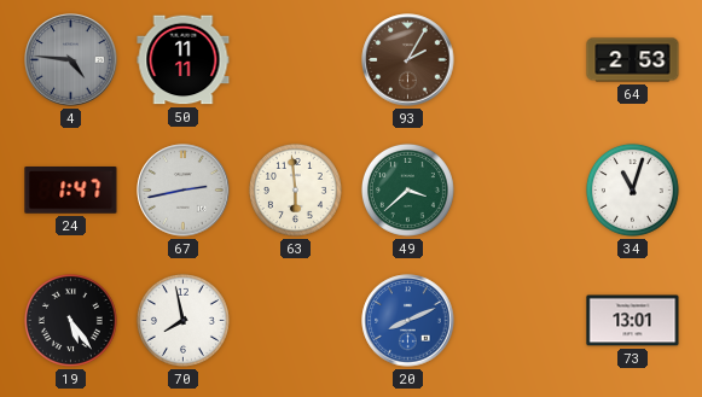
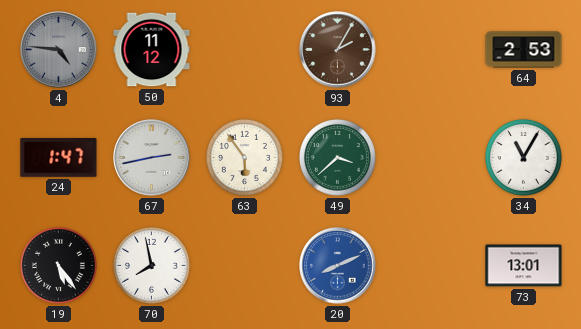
50: 11:11 -> 11:12
63: 5:59 -> 5:54
34: 11:03 -> 11:05
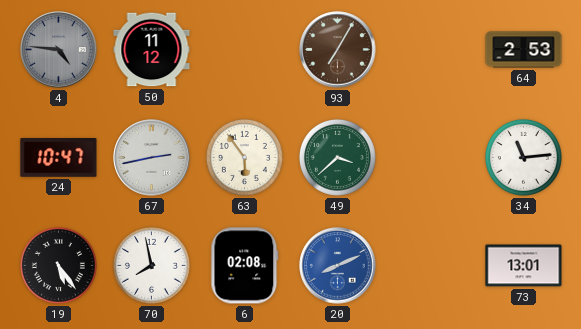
93: 2:05 -> 7:05
24: 1:47 -> 10:47
34: 11:05 -> 11:14
6: none -> 02:08
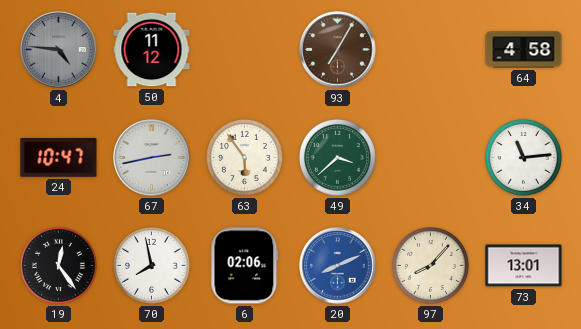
64: 2:53 -> 4:58
19: 5:24 -> 12:24
6: 02:08 -> 02:06
97: none -> 8:07
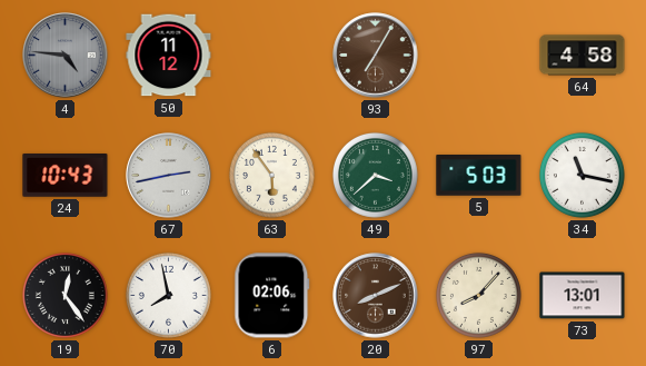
24: 10:47 -> 10:43
5: none -> 5:03
34: 11:14 -> 11:17
20 dial: blue -> brown
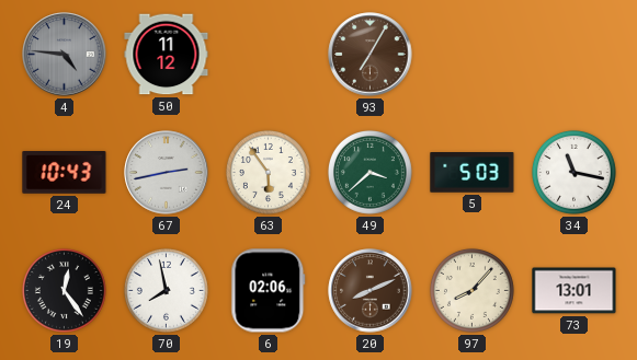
64: 4:58 -> none
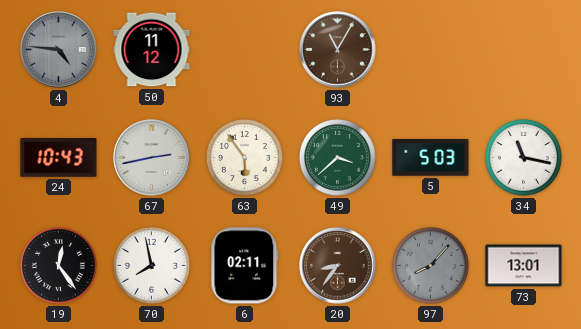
93: 7:05 -> 11:05
6: 02:06 -> 02:11
20: 8:11 -> 8:36
97 dial: cream -> grey
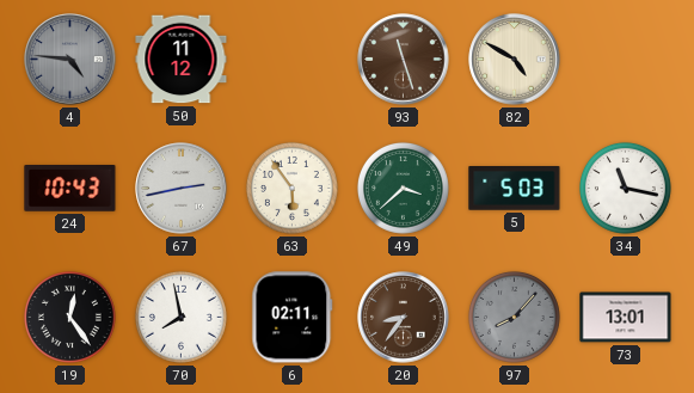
93: 11:05 -> 11:27
82: none -> 4:50
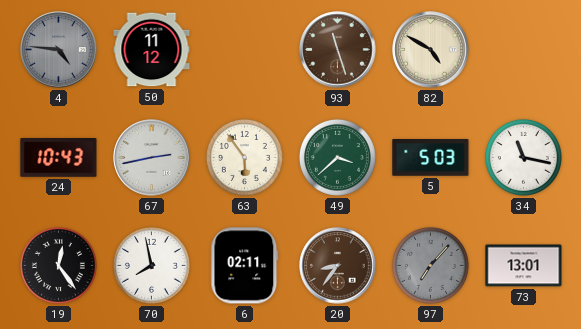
97: 8:07 -> 7:07
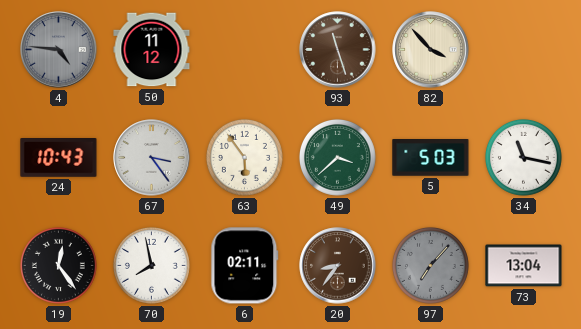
82: 4:50 -> 3:53
67: 2:43 -> 3:24
73: 13:01 -> 13:04
